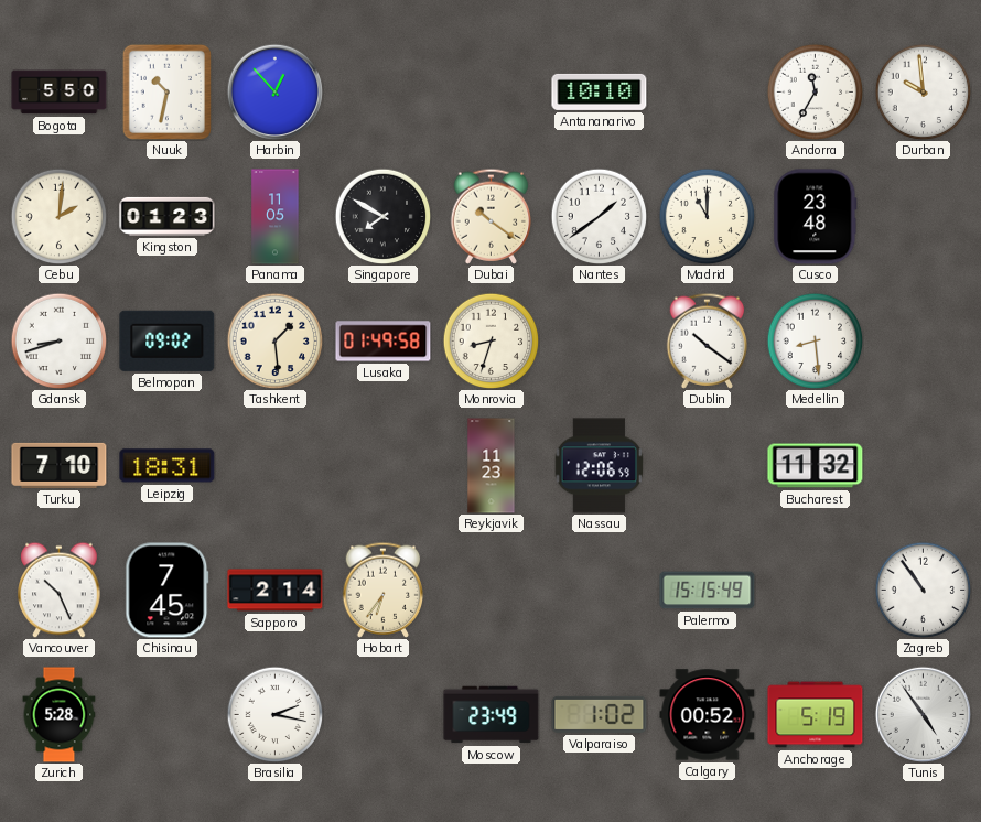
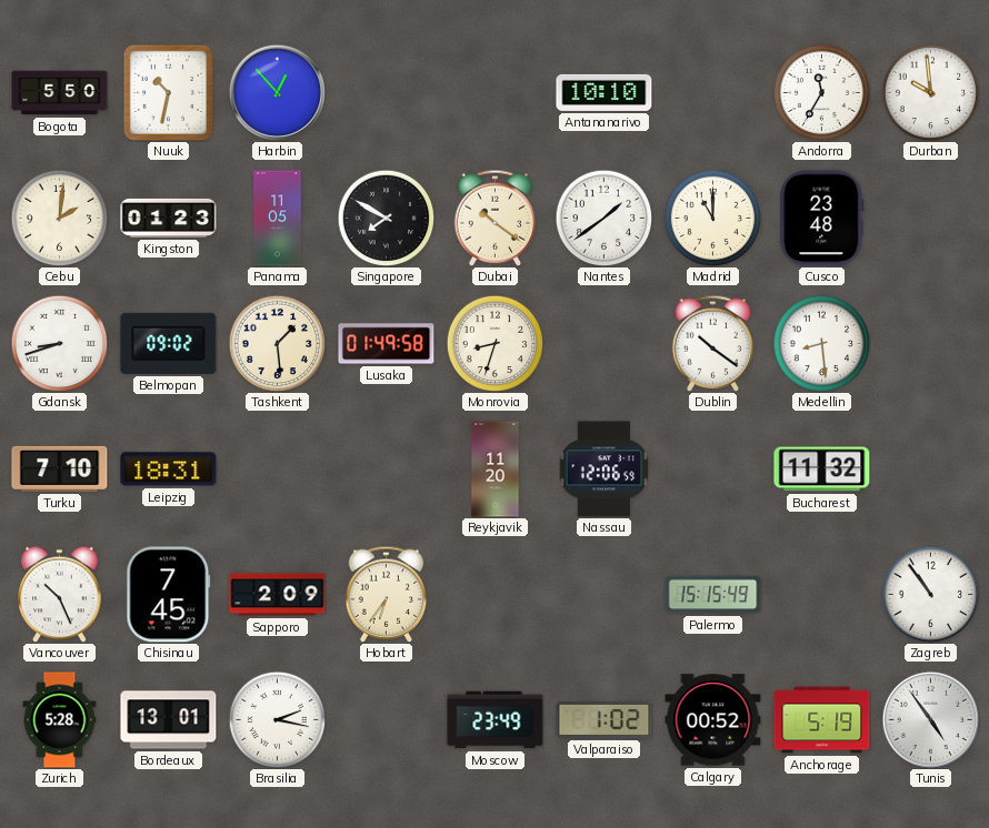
Reykjavik: 11:23 -> 11:20
Sapporo: 2:14 -> 2:09
Bordeaux: none -> 13:01
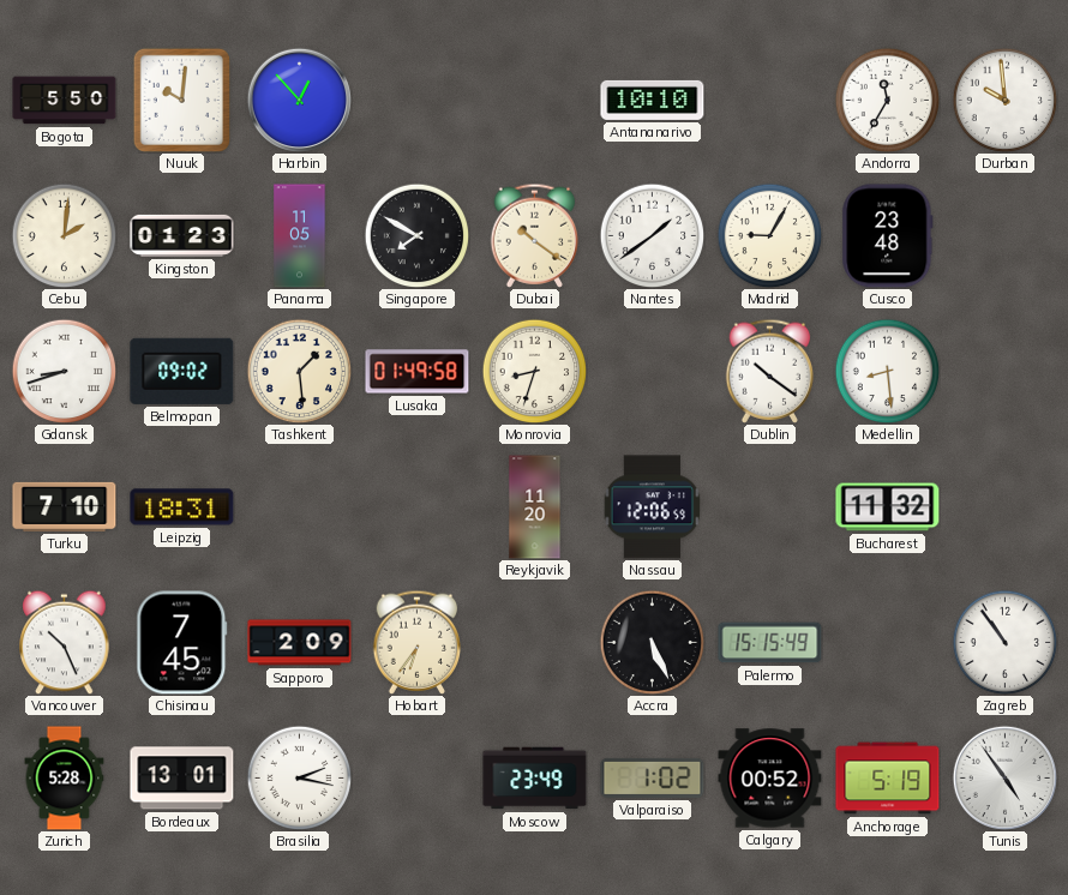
Nuuk: 10:32 -> 10:01
Madrid: 11:00 -> 9:05
Accra: none -> 5:26
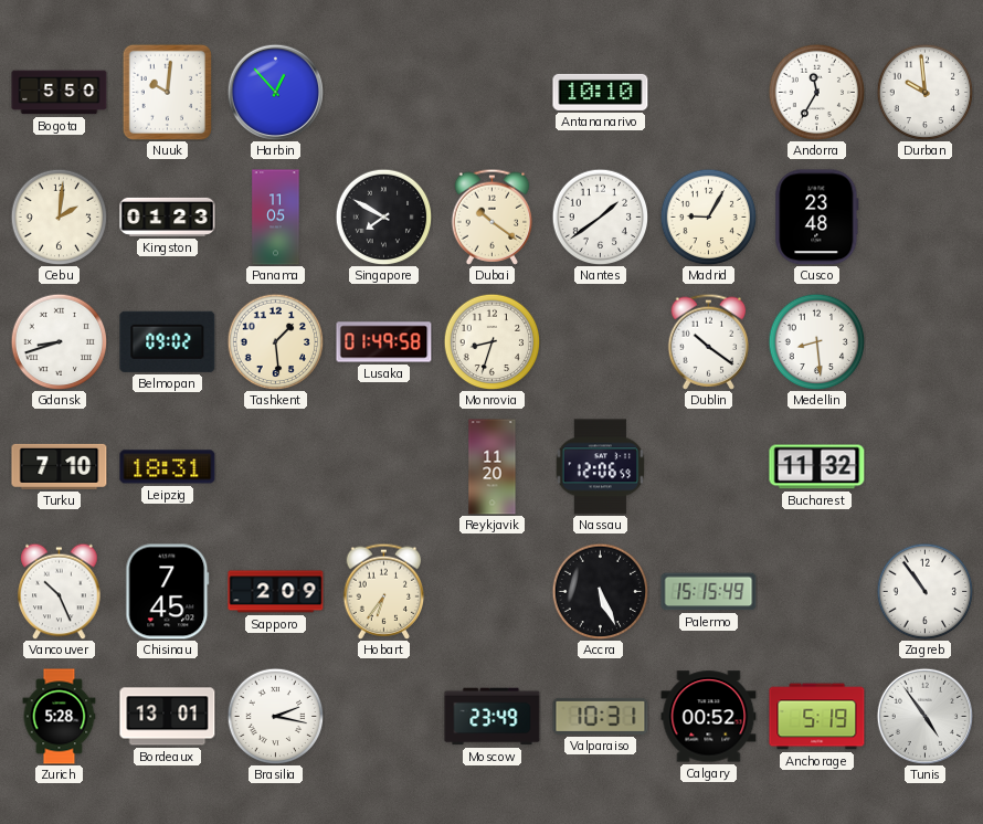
Valparaiso: 1:02 -> 10:31
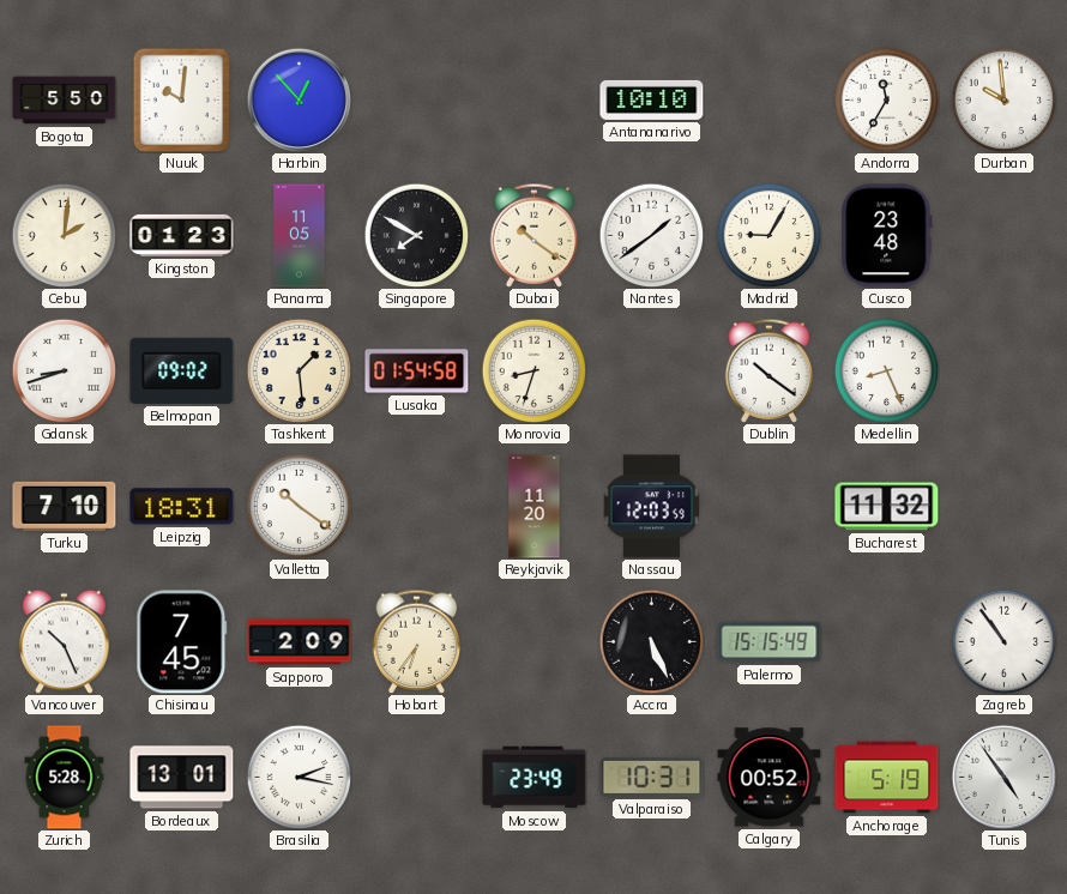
Lusaka: 01:49 -> 01:54
Medellin: 8:29 -> 8:26
Valletta: none -> 10:21
Nassau: 12:06 -> 12:03
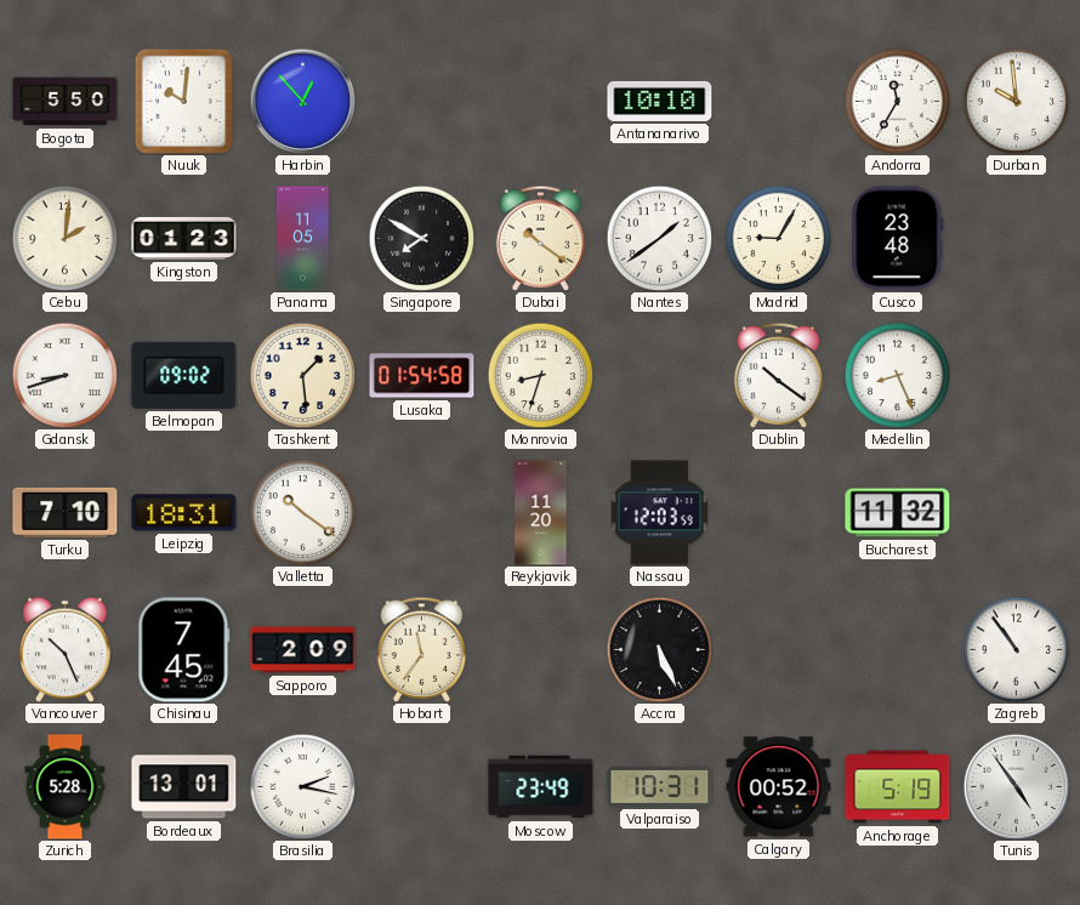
Hobart: 6:36 -> 11:36
Palermo: 15:15 -> none
